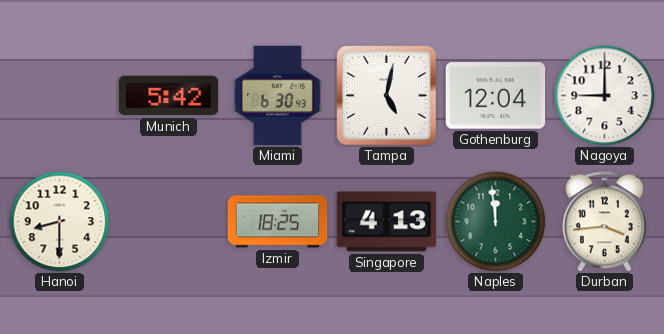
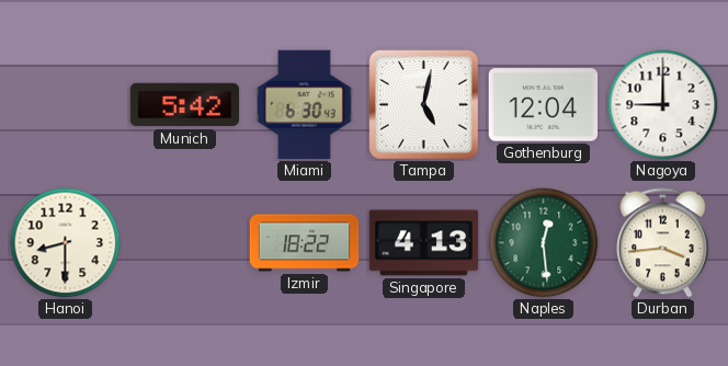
Izmir: 18:25 -> 18:22
Naples: 11:59 -> 12:29
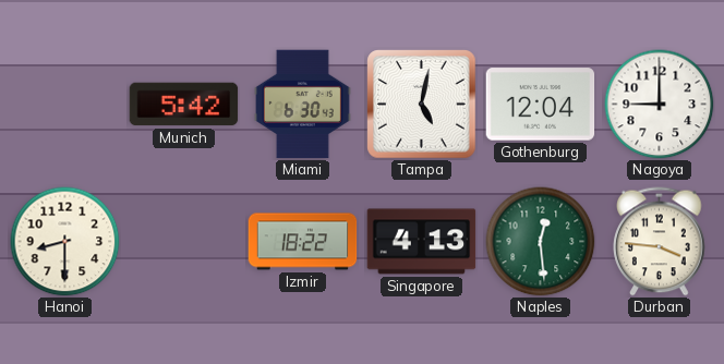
Durban: 3:44 -> 3:46
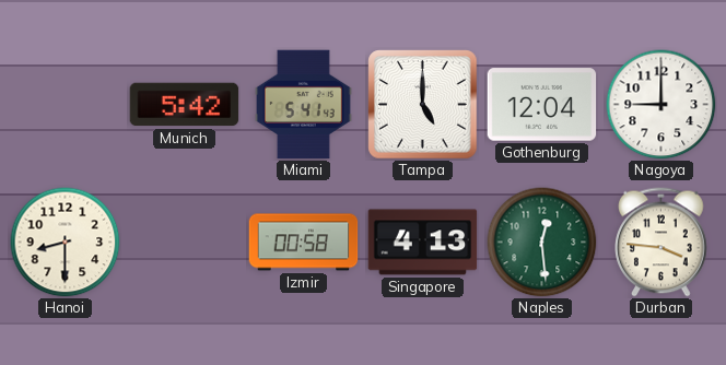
Miami: 6:30 -> 5:41
Tampa: 5:02 -> 5:00
Izmir: 18:22 -> 00:58
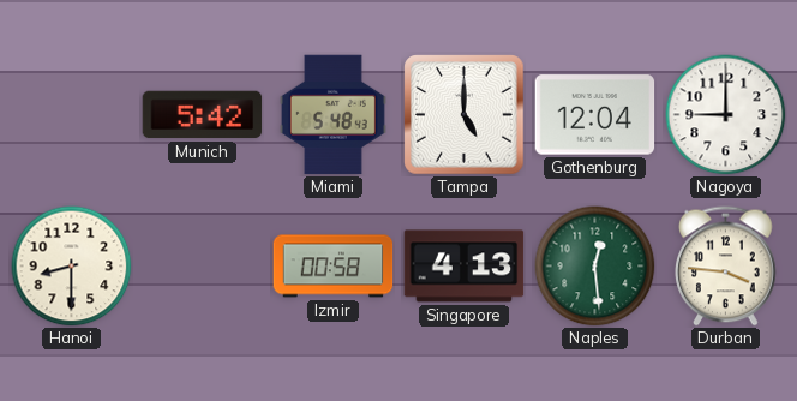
Miami: 5:41 -> 5:48
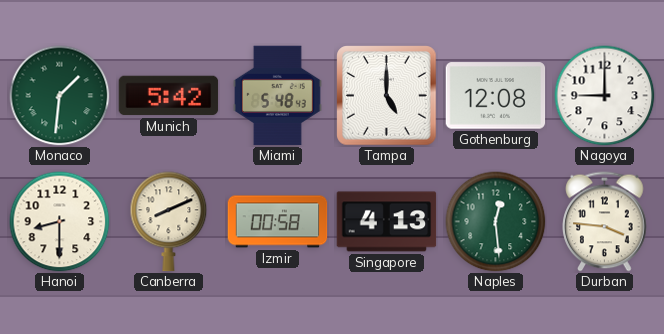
Monaco: none -> 1:31
Gothenburg: 12:04 -> 12:08
Canberra: none -> 8:11
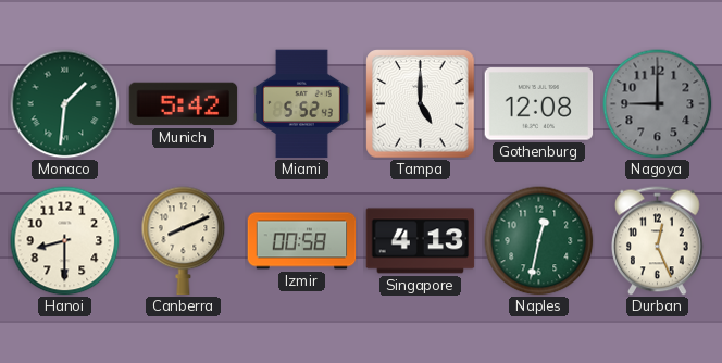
Miami: 5:48 -> 5:52
Nagoya dial: white -> grey
Naples: 12:29 -> 12:32
Durban: 3:46 -> 12:26
